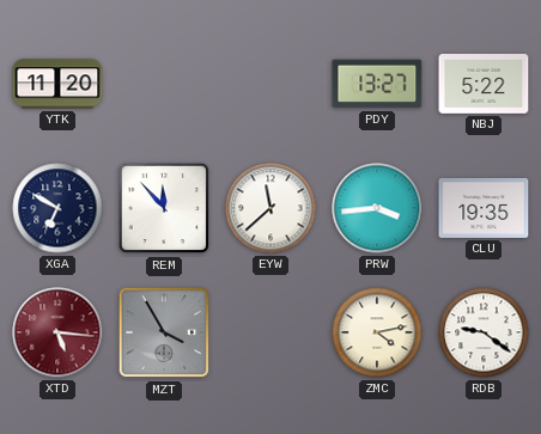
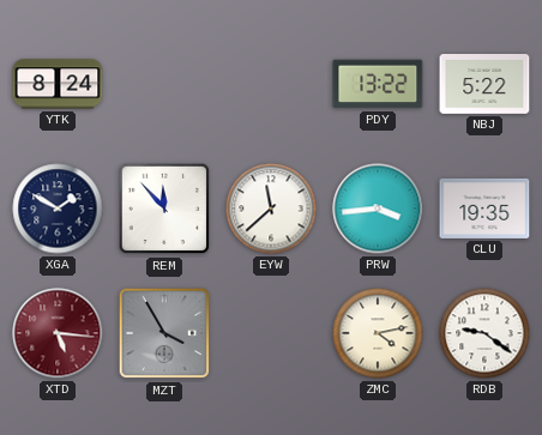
YTK: 11:20 -> 8:24
PDY: 13:27 -> 13:22
XGA: 6:50 -> 1:50
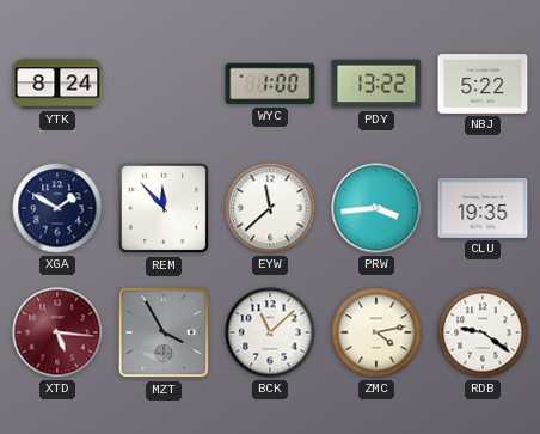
WYC: none -> 1:00
BCK: none -> 11:08
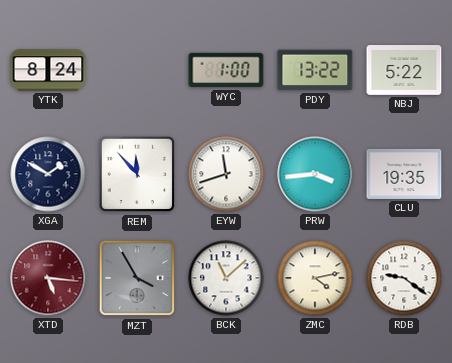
EYW: 11:38 -> 11:42
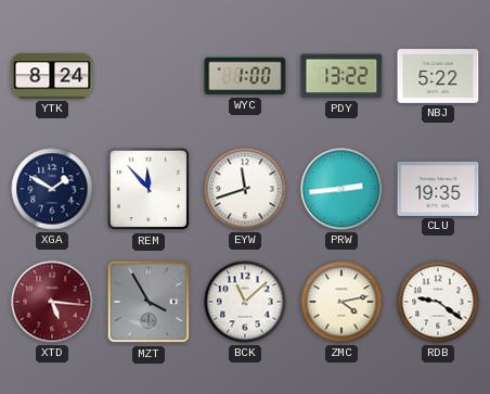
PRW: 3:44 -> 2:44
